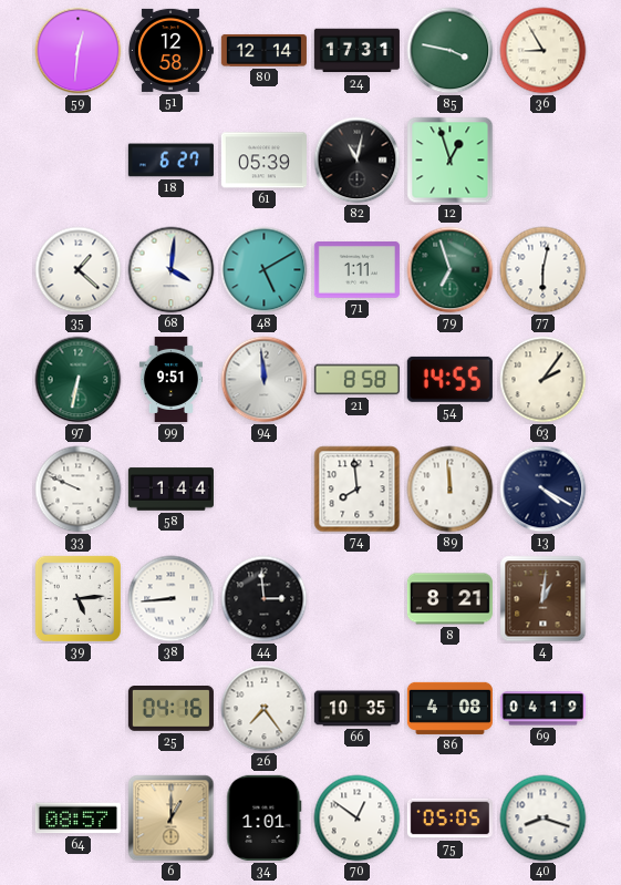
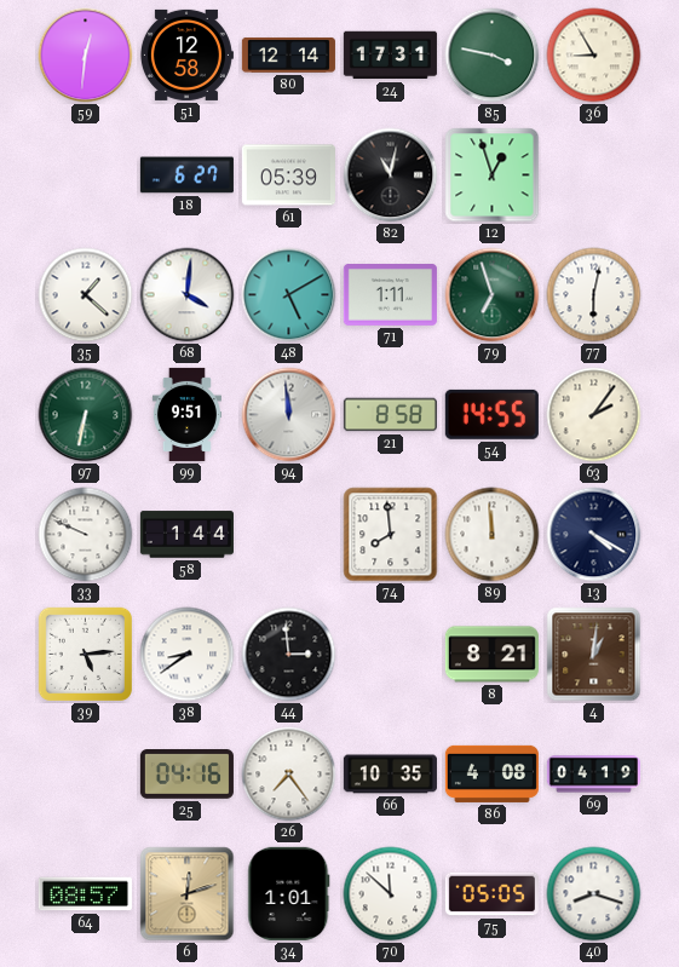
38: 8:44 -> 8:39
6: 1:00 -> 12:12
70: 12:51 -> 11:52
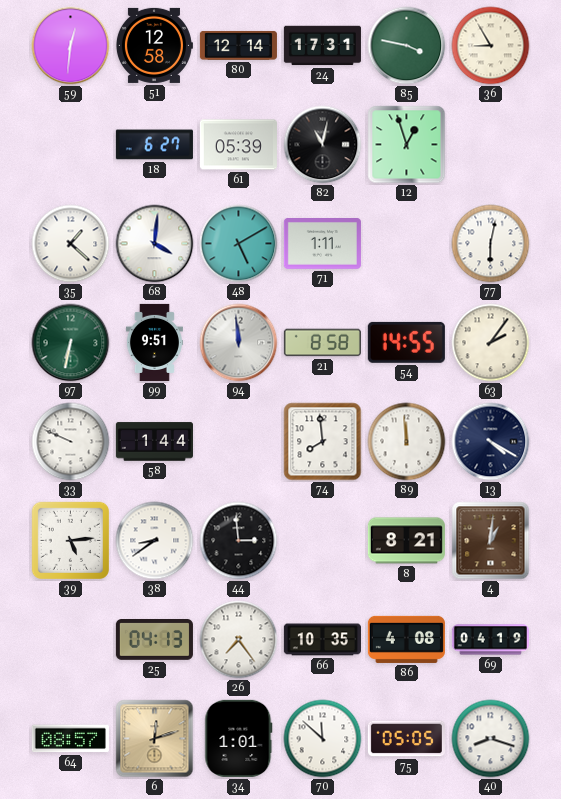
79: 6:57 -> none
25: 04:16 -> 04:13
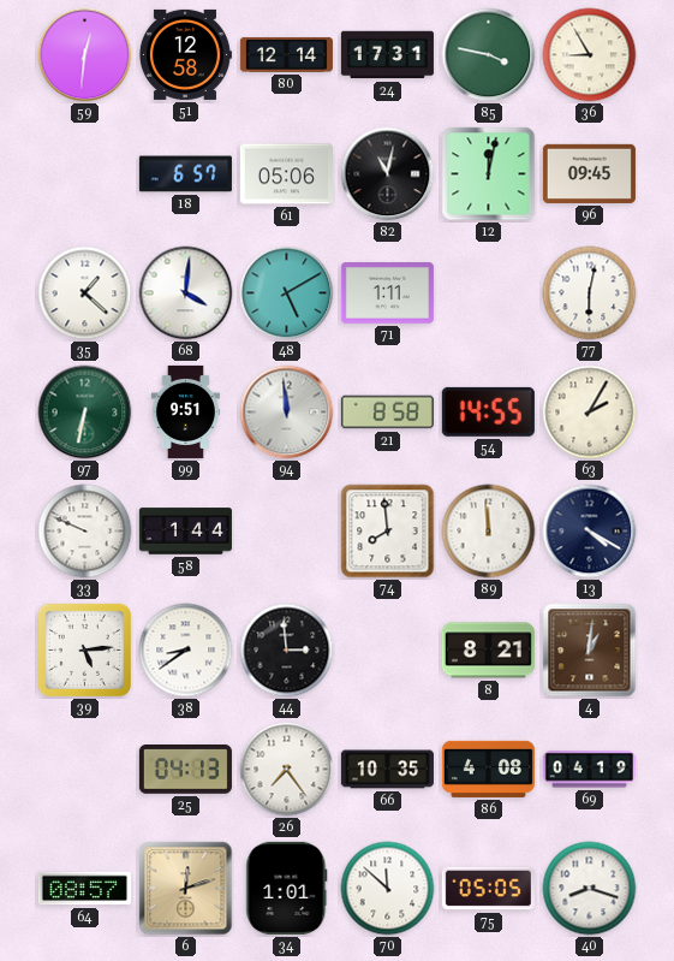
18: 6:27 -> 6:57
61: 05:39 -> 05:06
12: 12:57 -> 12:02
96: none -> 09:45
63: 2:06 -> 2:05
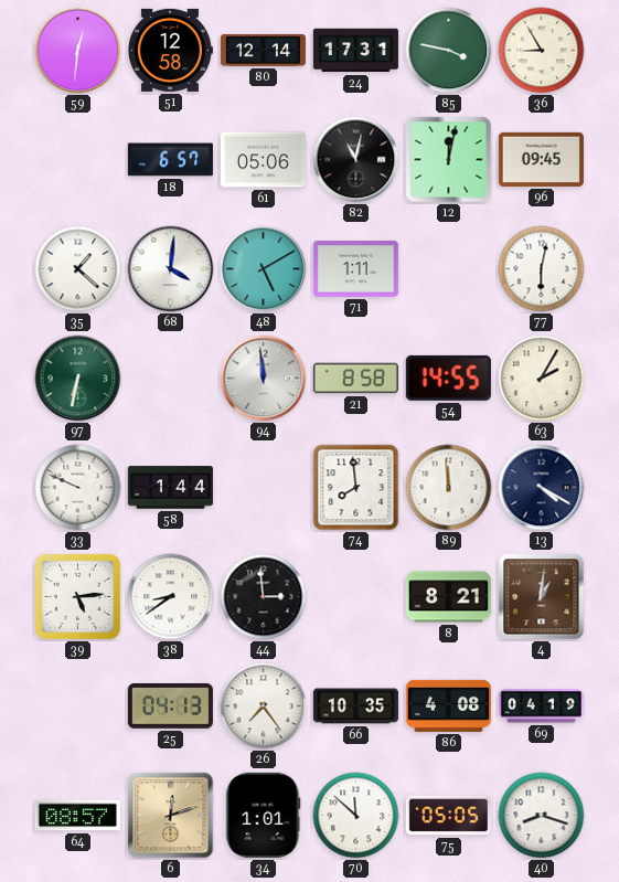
99: 9:51 -> none
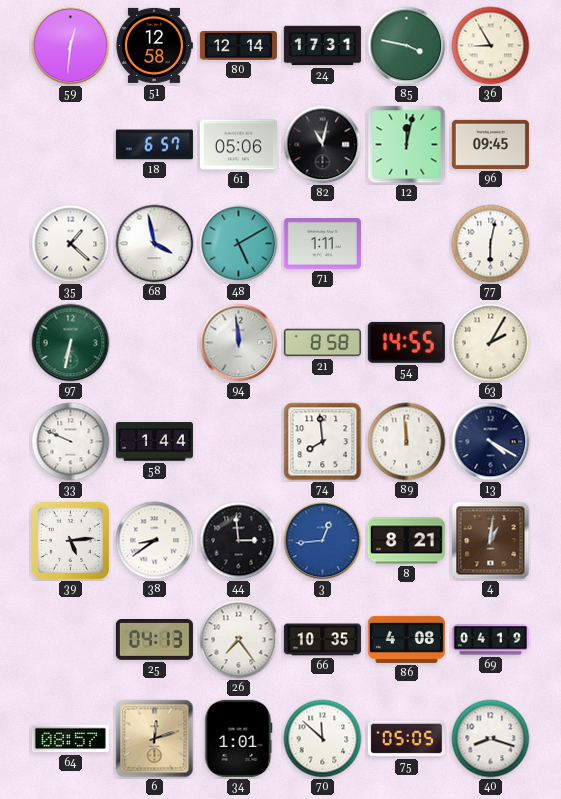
68: 4:01 -> 3:58
3: none -> 12:44
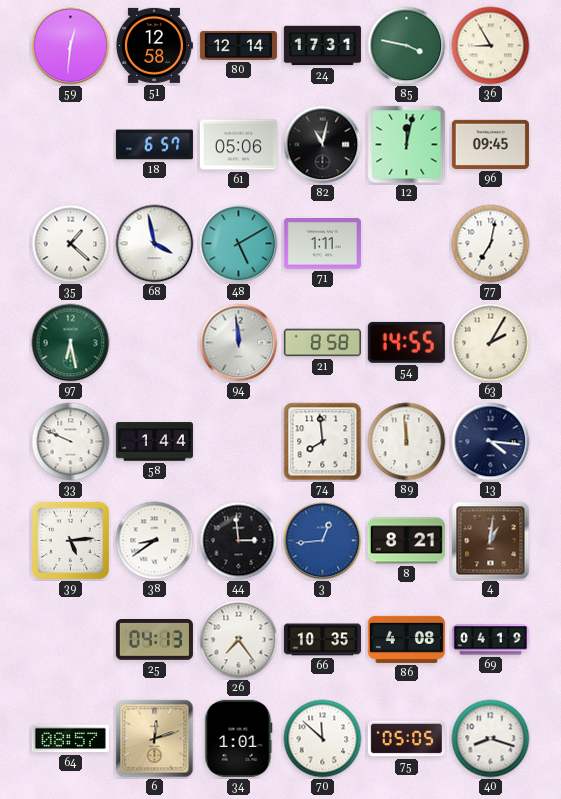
77: 6:02 -> 7:02
97: 6:32 -> 6:28
13: 4:20 -> 4:16
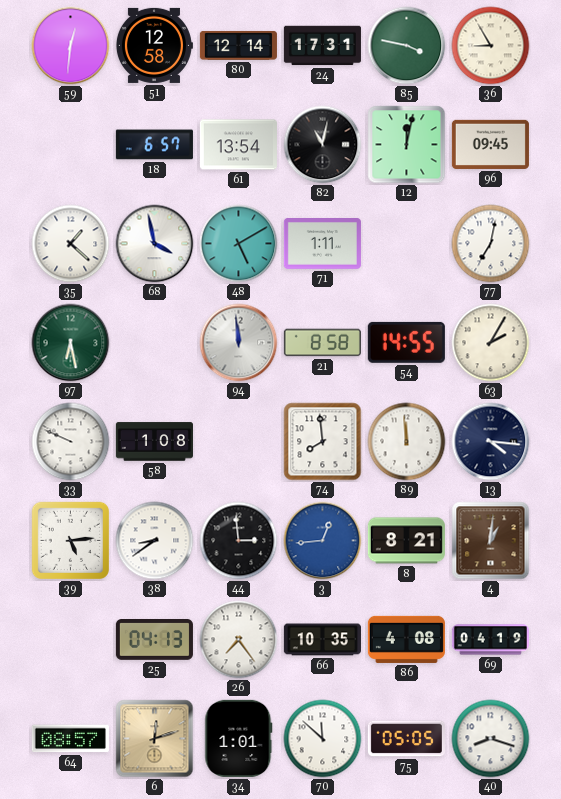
61: 05:06 -> 13:54
58: 1:44 -> 1:08
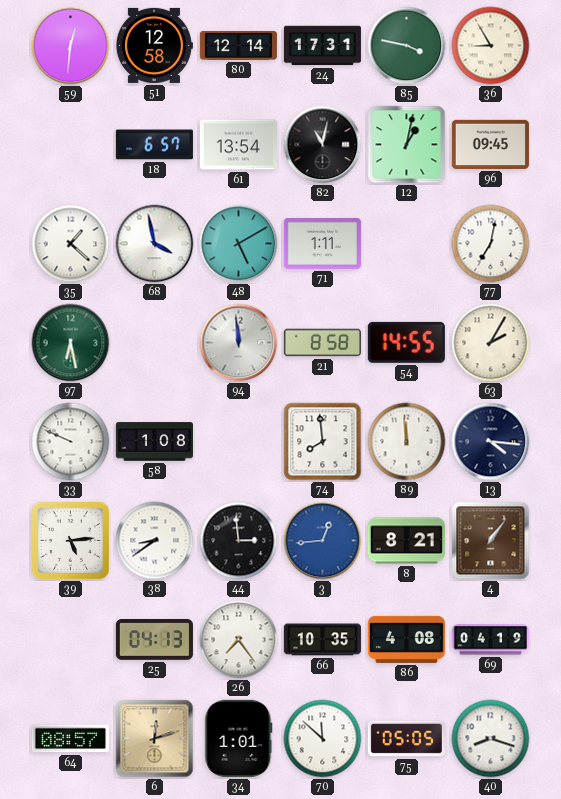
12: 12:02 -> 1:02
4: 1:01 -> 1:06
